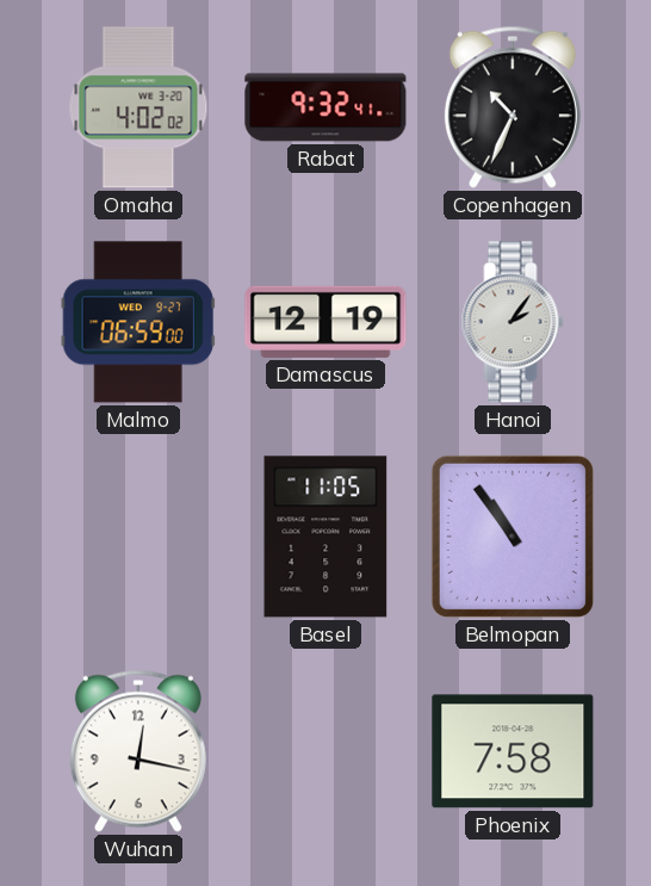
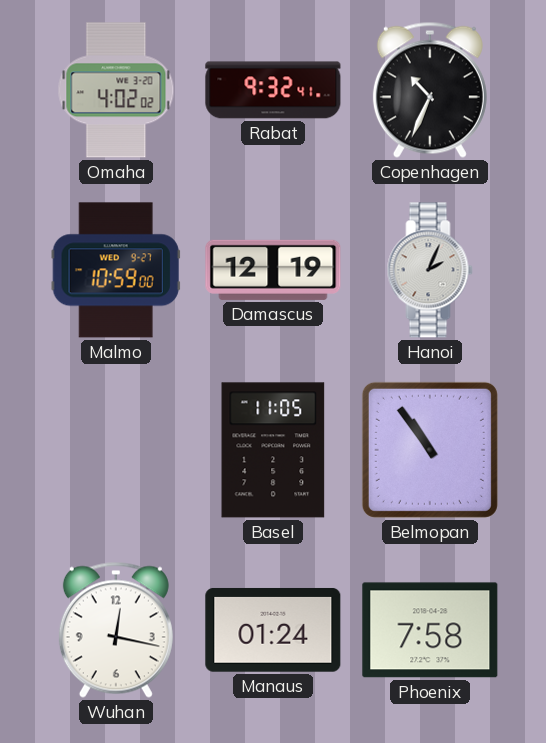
Malmo: 06:59 -> 10:59
Hanoi: 2:06 -> 2:04
Manaus: none -> 01:24
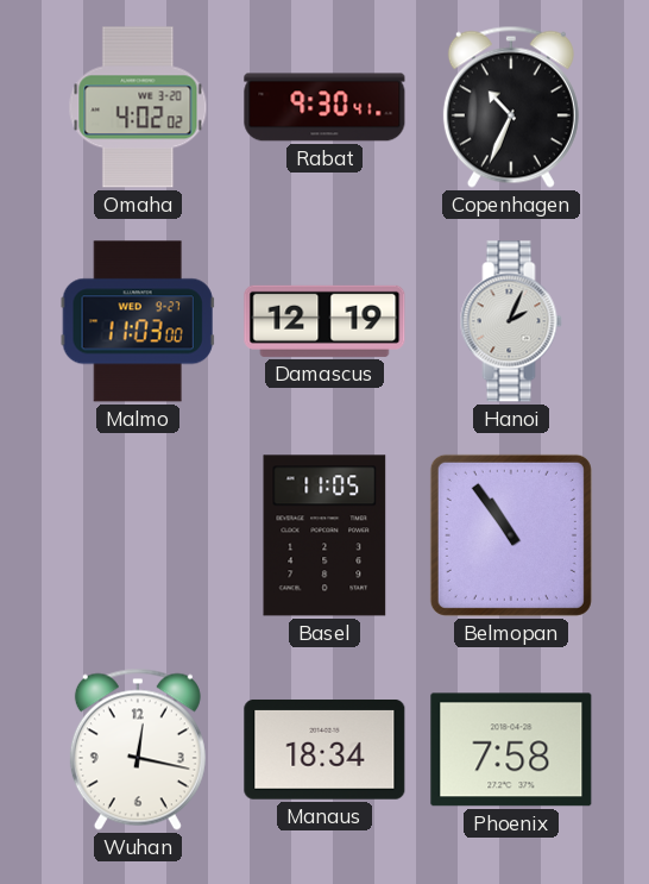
Rabat: 9:32 -> 9:30
Malmo: 10:59 -> 11:03
Manaus: 01:24 -> 18:34
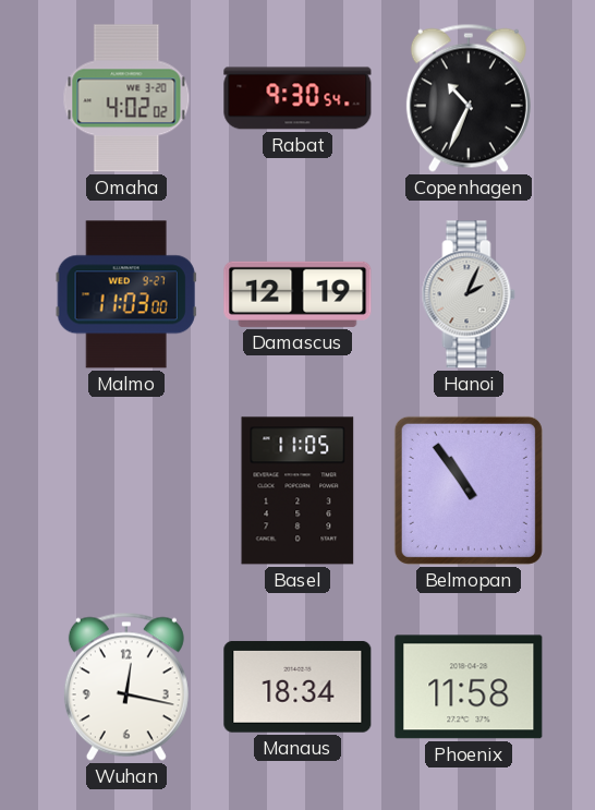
Rabat: 9:30:41 -> 9:30:54
Phoenix: 7:58 -> 11:58
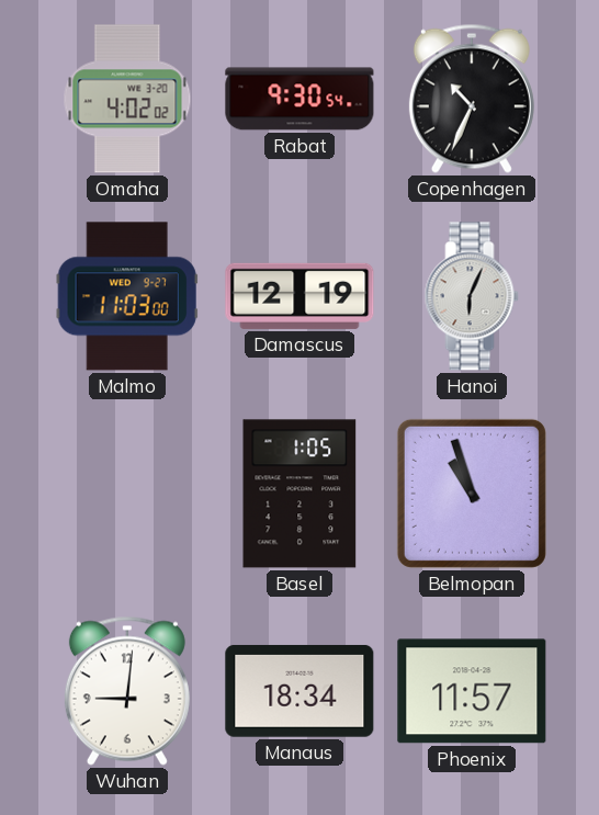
Hanoi: 2:04 -> 6:04
Basel: 11:05 -> 1:05
Belmopan: 10:54 -> 10:57
Wuhan: 12:17 -> 9:01
Phoenix: 11:58 -> 11:57
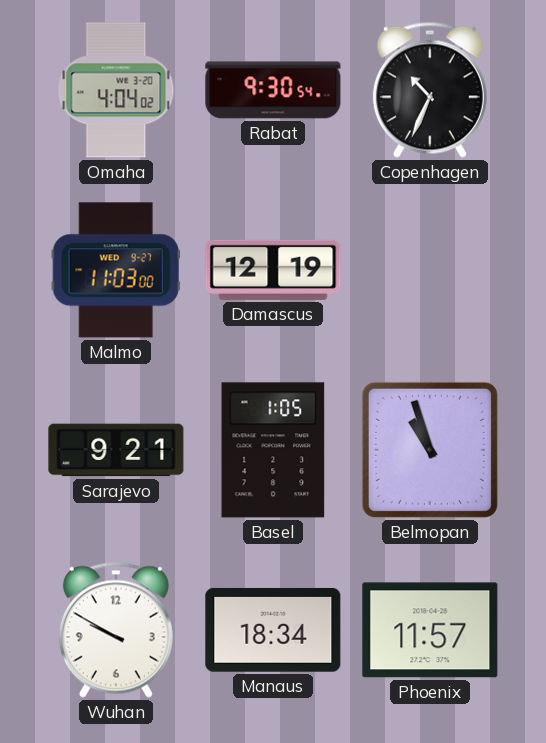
Omaha: 4:02 -> 4:04
Hanoi: 6:04 -> none
Sarajevo: none -> 9:21
Wuhan: 9:01 -> 9:50
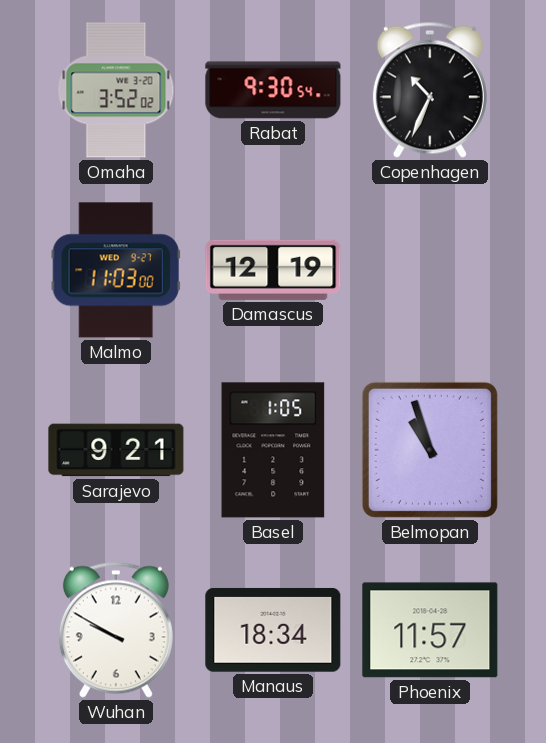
Omaha: 4:04 -> 3:52
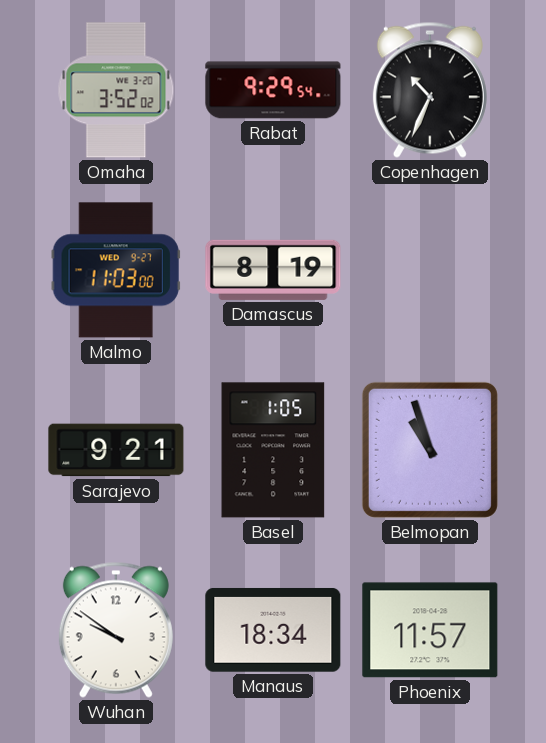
Rabat: 9:30 -> 9:29
Damascus: 12:19 -> 8:19
Wuhan: 9:50 -> 9:51
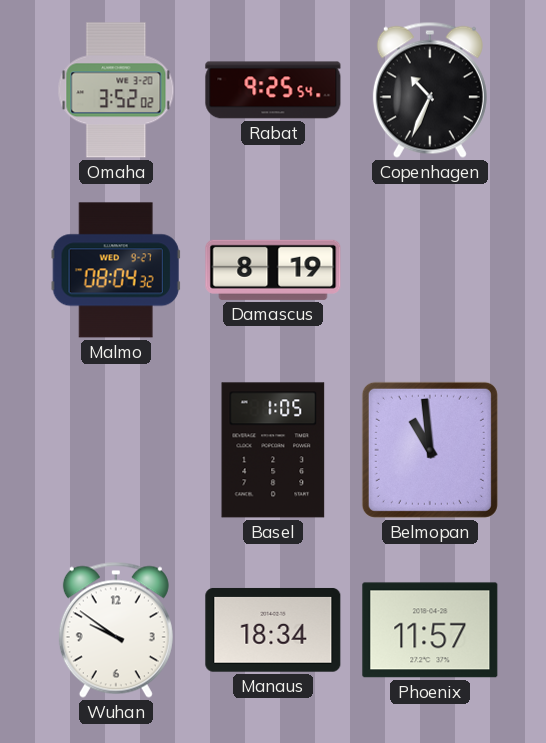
Rabat: 9:29 -> 9:25
Malmo: 11:03 -> 08:04
Sarajevo: 9:21 -> none
Belmopan: 10:57 -> 10:59
